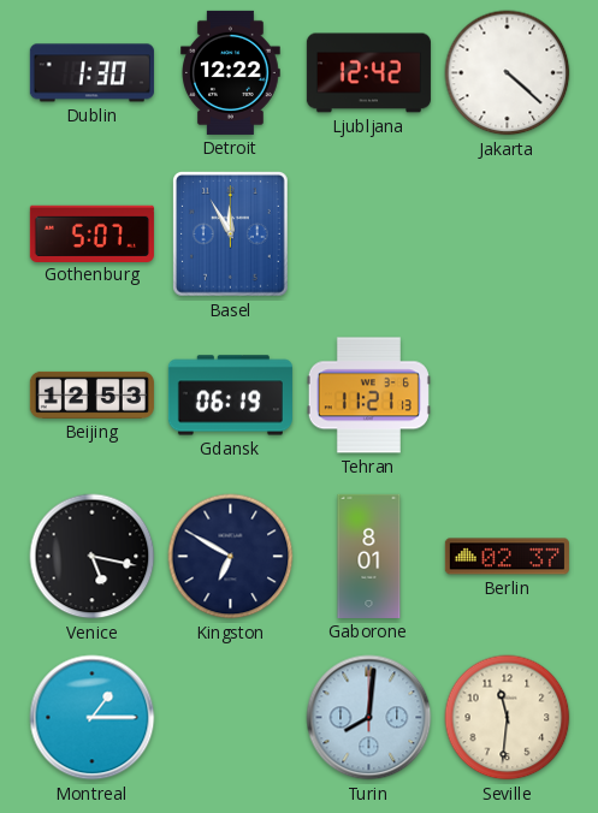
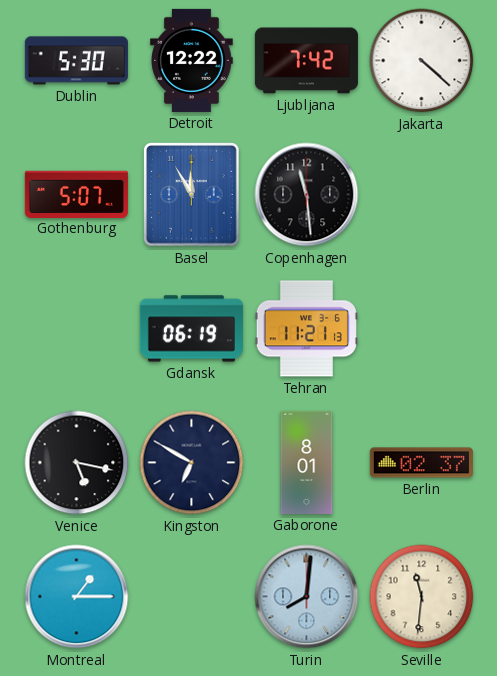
Dublin: 1:30 -> 5:30
Ljubljana: 12:42 -> 7:42
Copenhagen: none -> 11:29
Beijing: 12:53 -> none
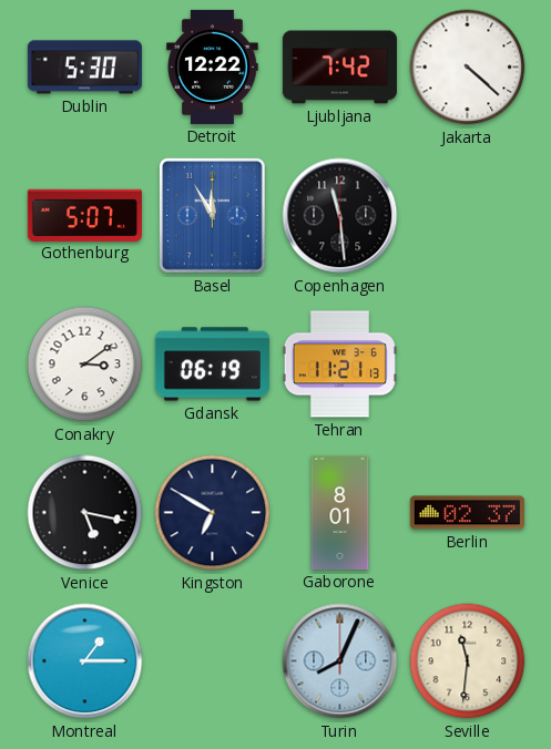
Conakry: none -> 3:09
Turin: 8:01 -> 8:04
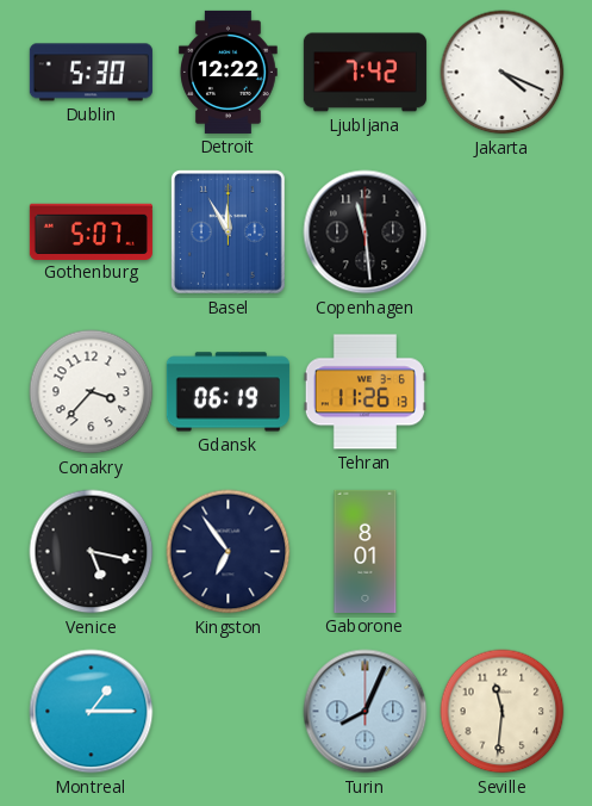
Jakarta: 4:22 -> 4:19
Conakry: 3:09 -> 3:37
Tehran: 11:21 -> 11:26
Kingston: 6:50 -> 6:54
Berlin: 02:37 -> none
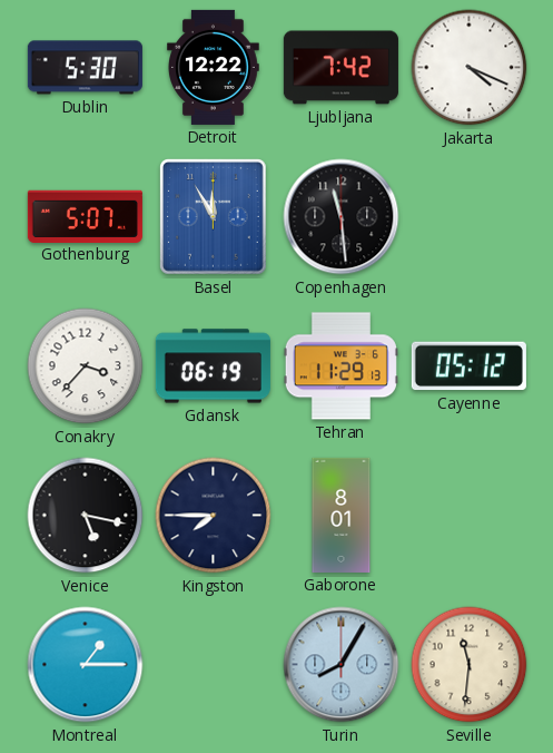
Tehran: 11:26 -> 11:29
Cayenne: none -> 05:12
Kingston: 6:54 -> 7:45
Turin: 8:04 -> 8:05
